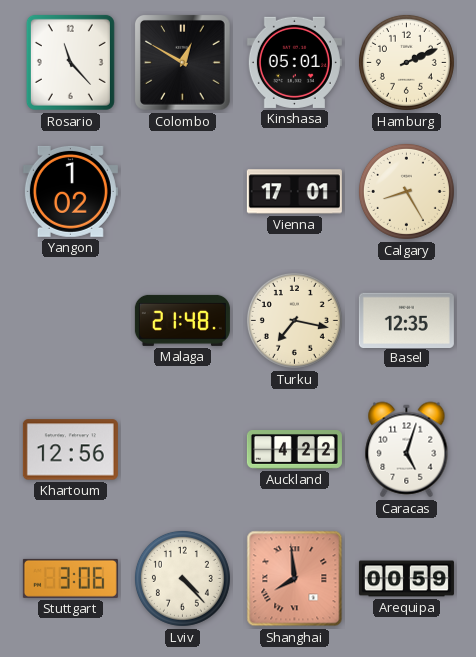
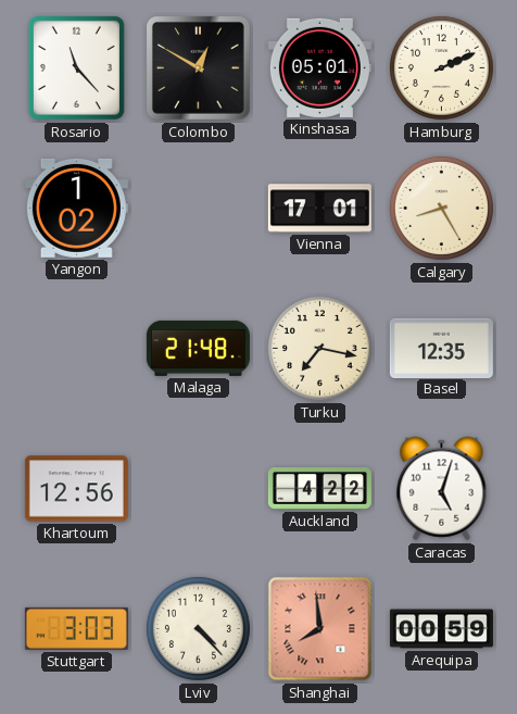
Stuttgart: 3:06 -> 3:03
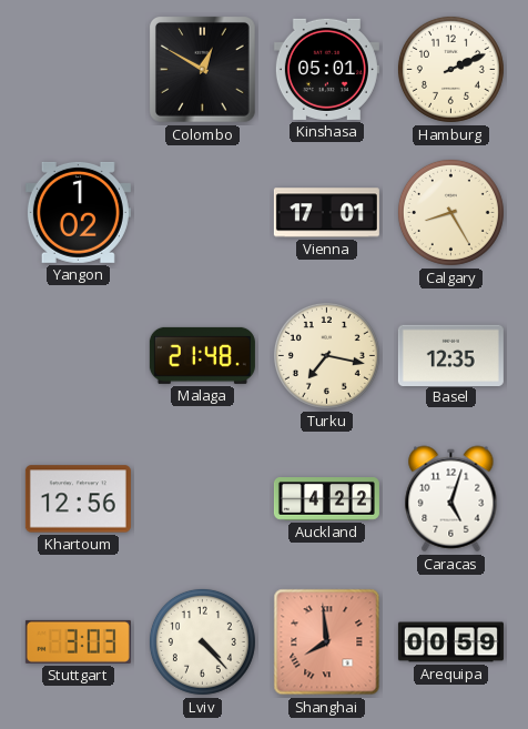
Rosario: 11:23 -> none
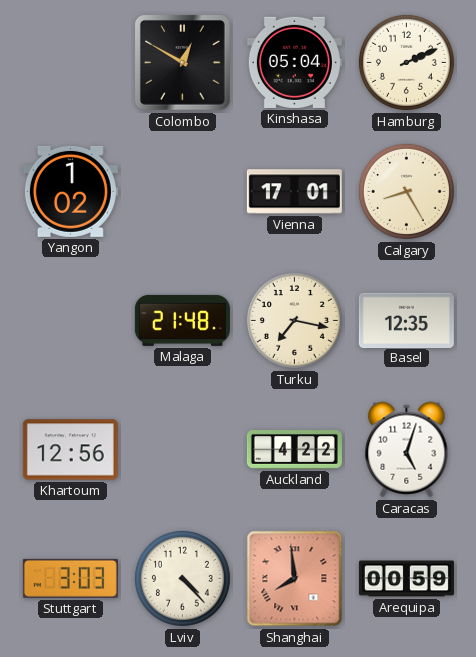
Kinshasa: 05:01 -> 05:04
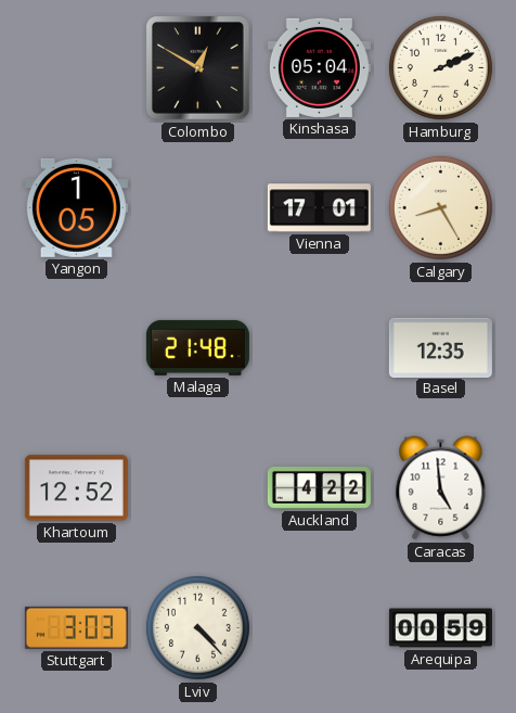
Yangon: 1:02 -> 1:05
Turku: 7:17 -> none
Khartoum: 12:56 -> 12:52
Caracas: 5:03 -> 4:59
Shanghai: 7:59 -> none
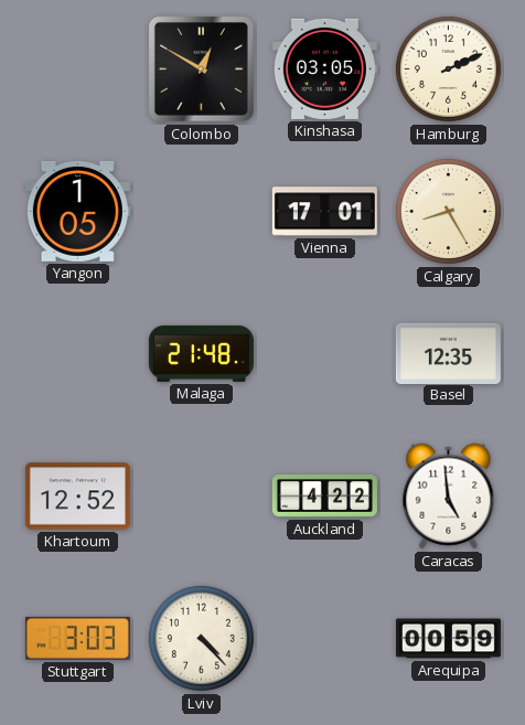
Kinshasa: 05:04 -> 03:05
